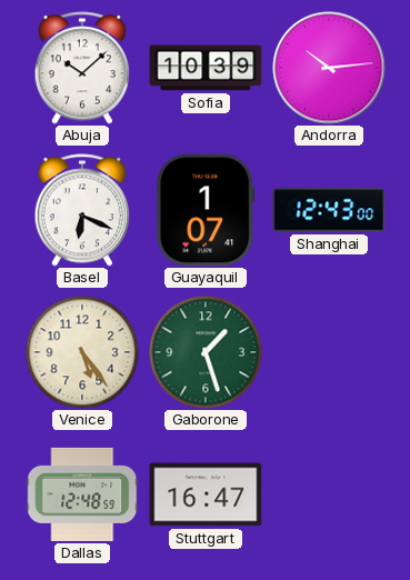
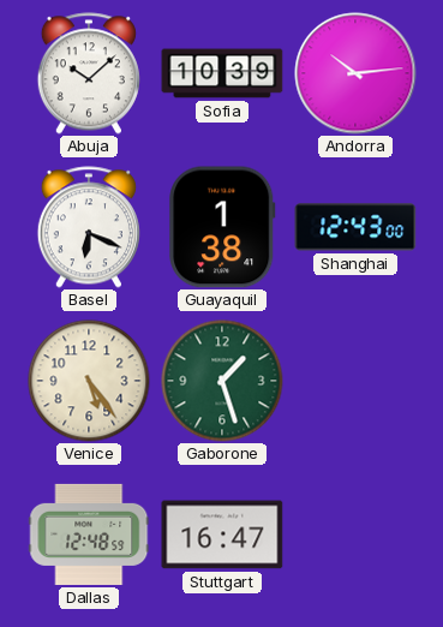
Guayaquil: 1:07 -> 1:38
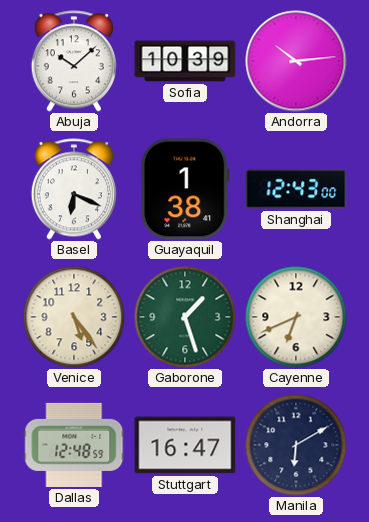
Cayenne: none -> 6:41
Manila: none -> 6:10
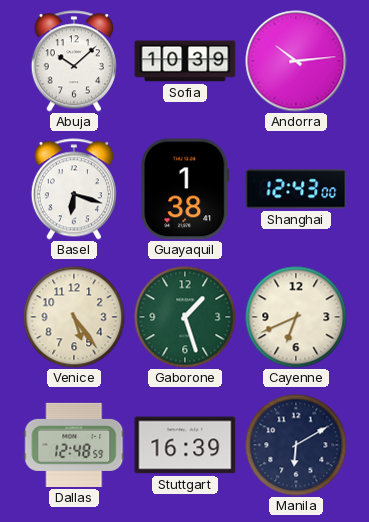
Basel: 6:19 -> 6:18
Stuttgart: 16:47 -> 16:39
